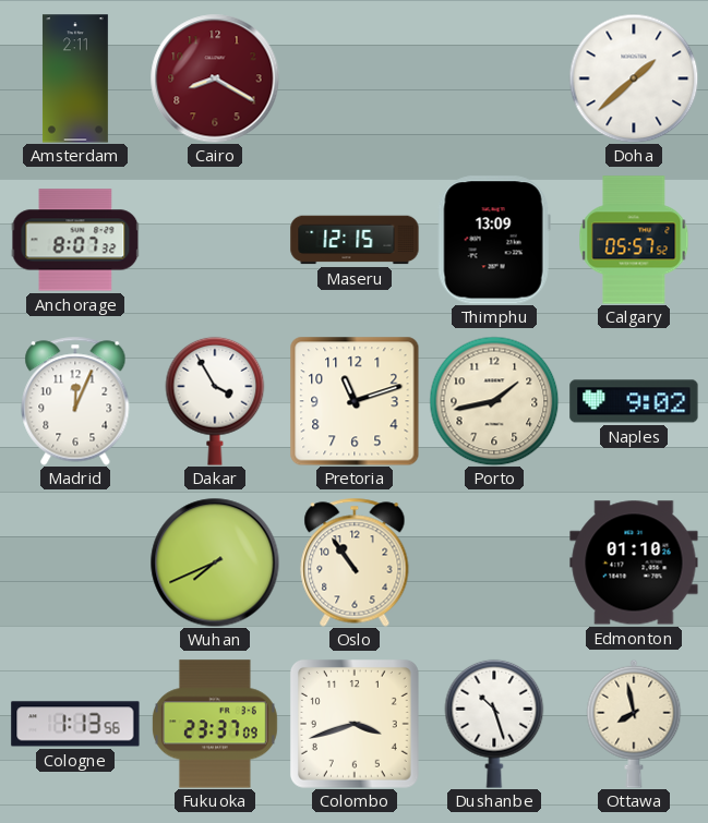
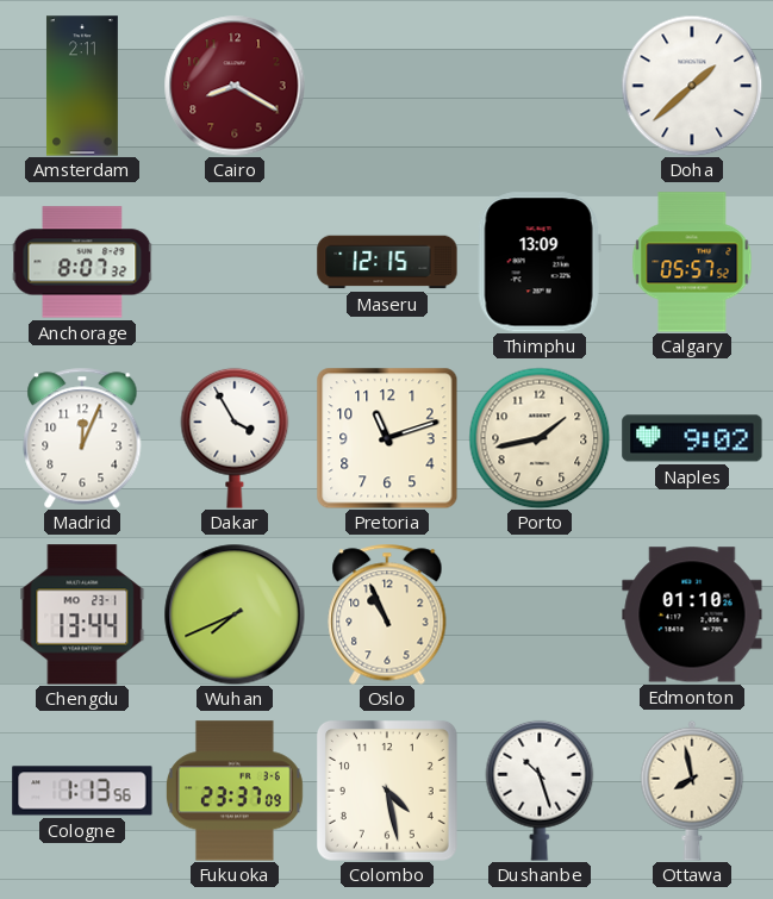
Chengdu: none -> 13:44
Oslo: 10:54 -> 10:56
Colombo: 3:42 -> 4:28
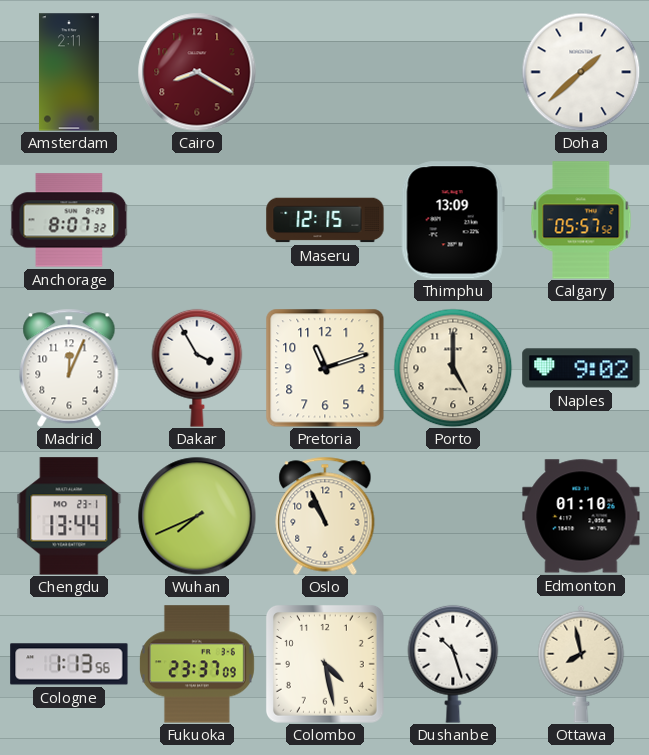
Porto: 1:43 -> 5:00
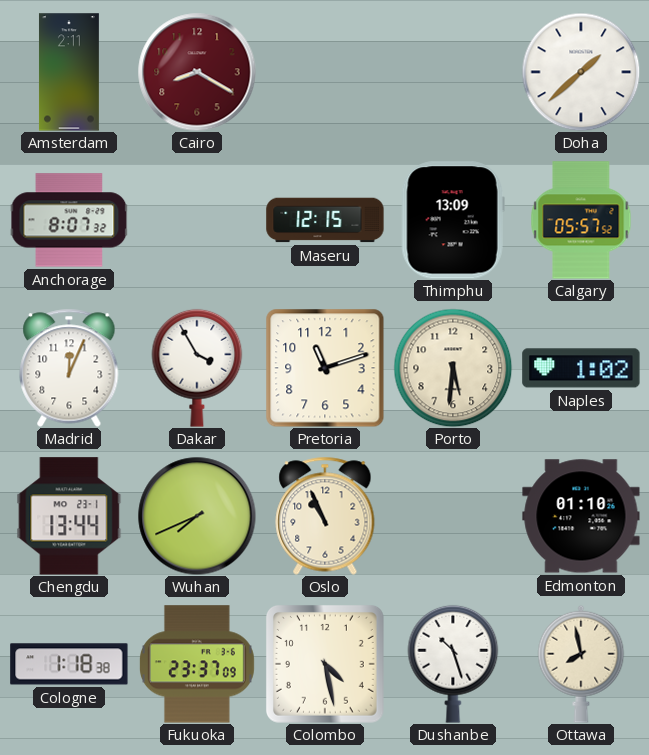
Porto: 5:00 -> 5:31
Naples: 9:02 -> 1:02
Cologne: 1:13 -> 1:18
